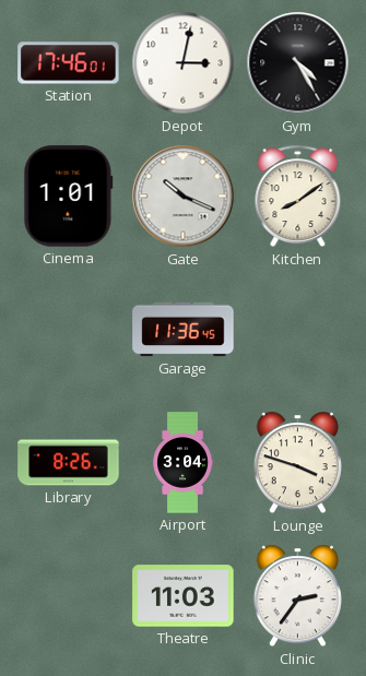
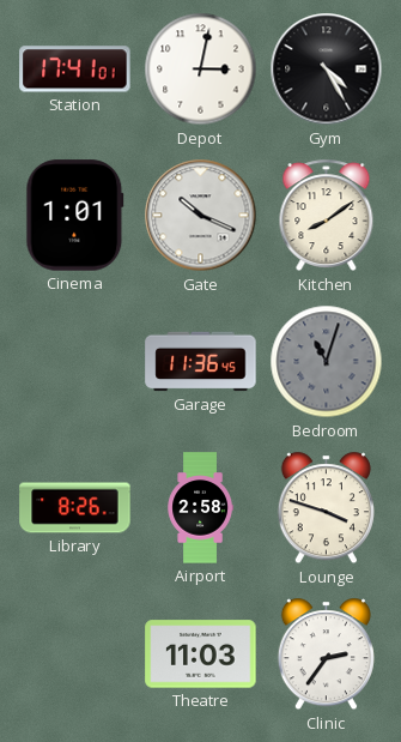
Station: 17:46 -> 17:41
Bedroom: none -> 11:03
Airport: 3:04 -> 2:58
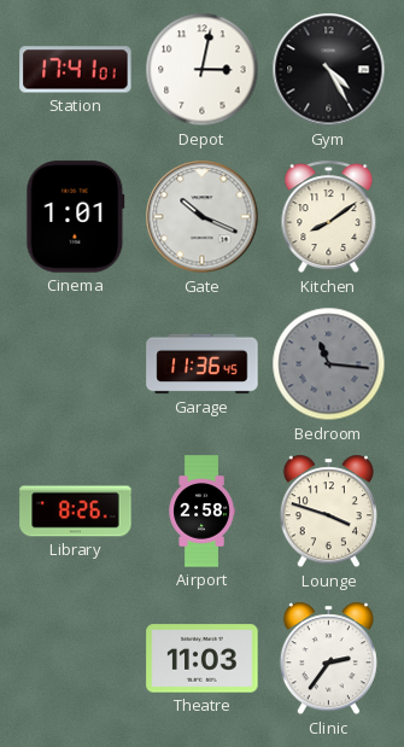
Bedroom: 11:03 -> 11:16
